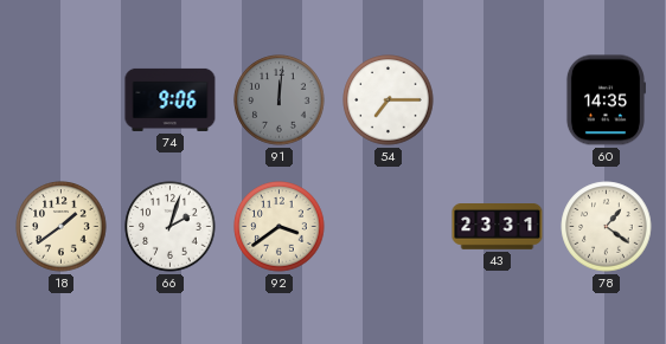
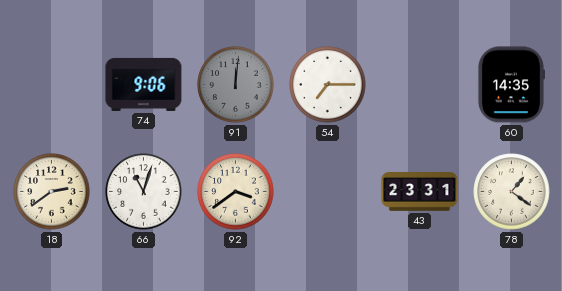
18: 1:39 -> 2:39
66: 2:03 -> 11:03
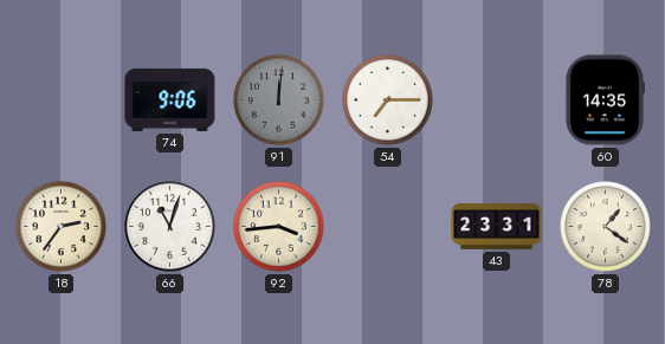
18: 2:39 -> 2:36
92: 3:39 -> 3:44
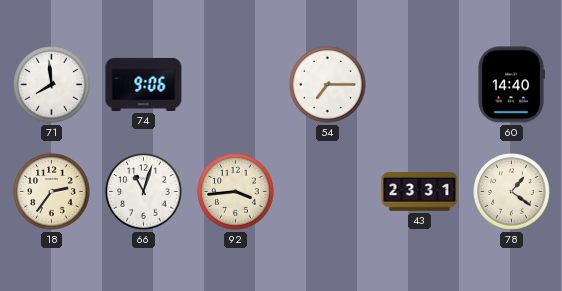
71: none -> 7:59
91: 12:01 -> none
60: 14:35 -> 14:40
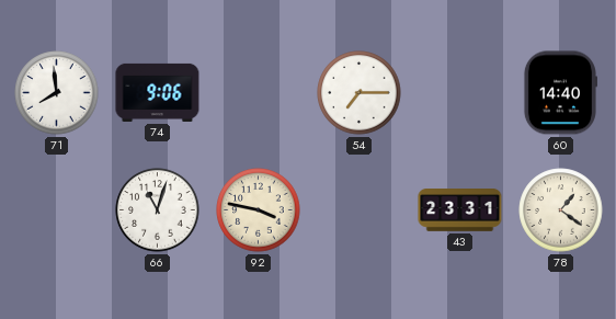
18: 2:36 -> none
92: 3:44 -> 3:47
